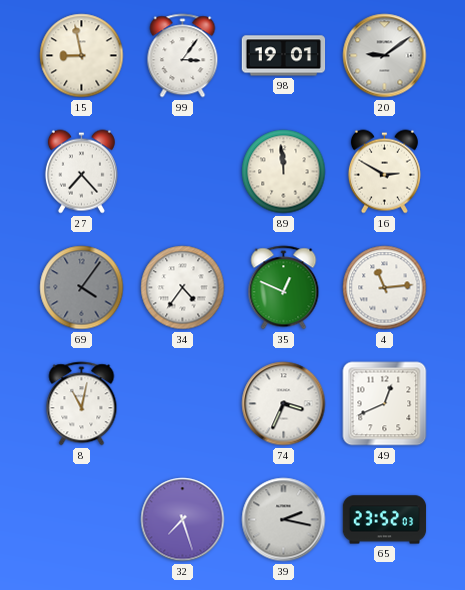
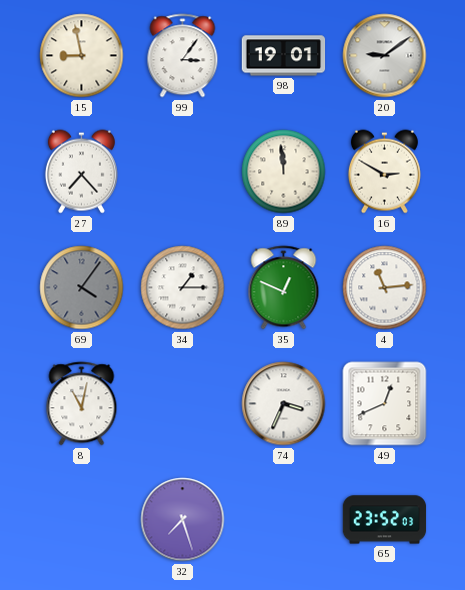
34: 4:36 -> 1:15
39: 2:17 -> none
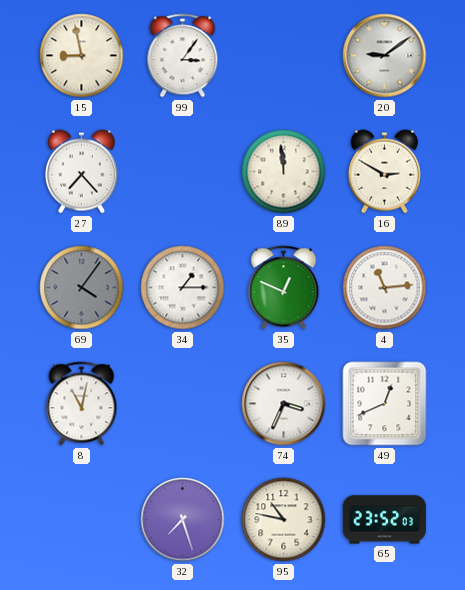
98: 19:01 -> none
95: none -> 10:47
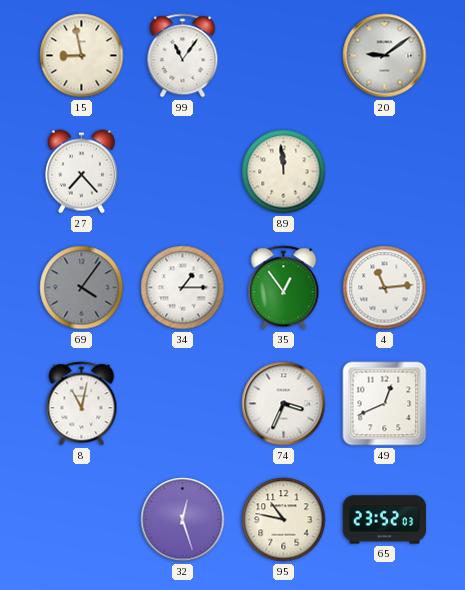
99: 3:06 -> 11:06
16: 2:50 -> none
35: 12:49 -> 12:54
32: 7:27 -> 12:27
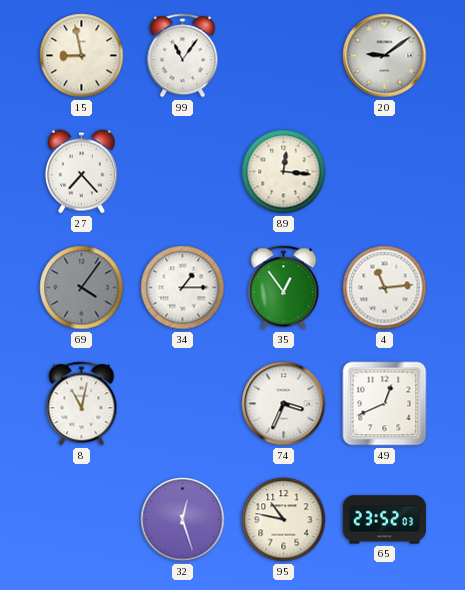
89: 11:59 -> 12:16
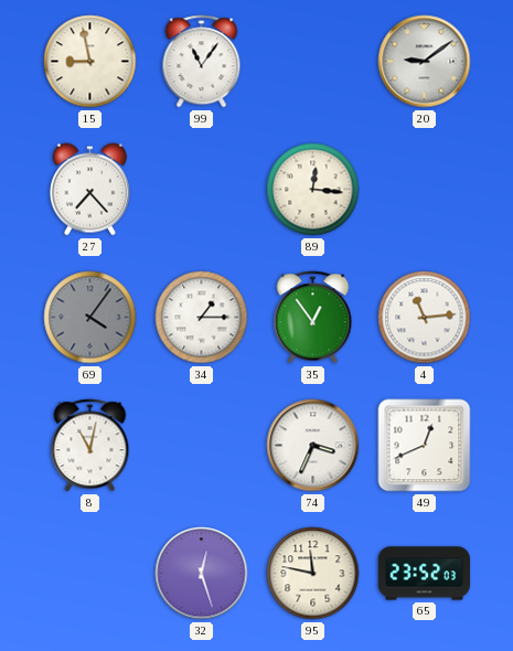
95: 10:47 -> 11:47
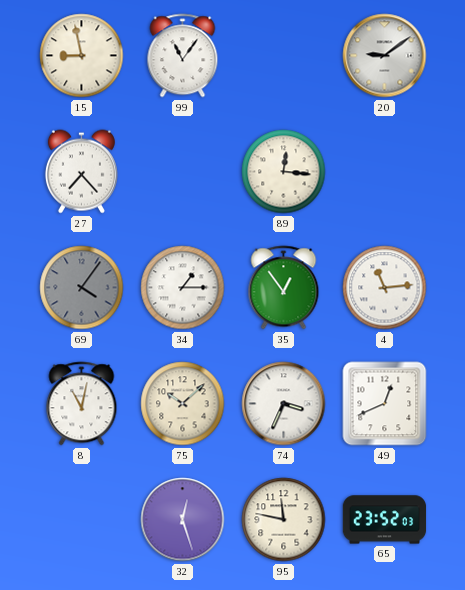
75: none -> 10:08
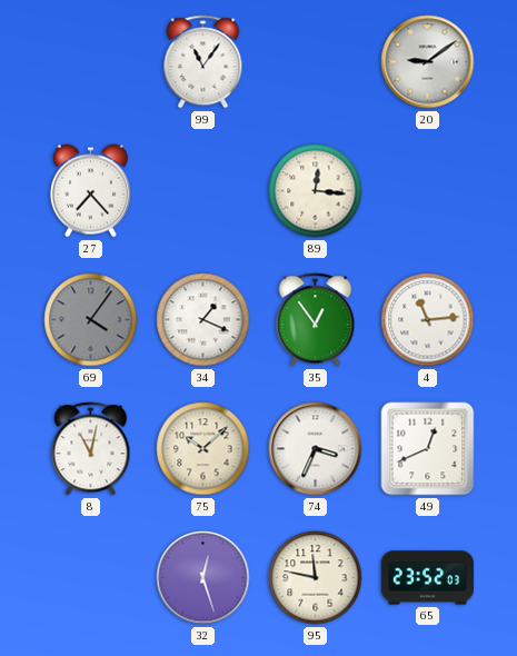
15: 8:58 -> none
34: 1:15 -> 1:19
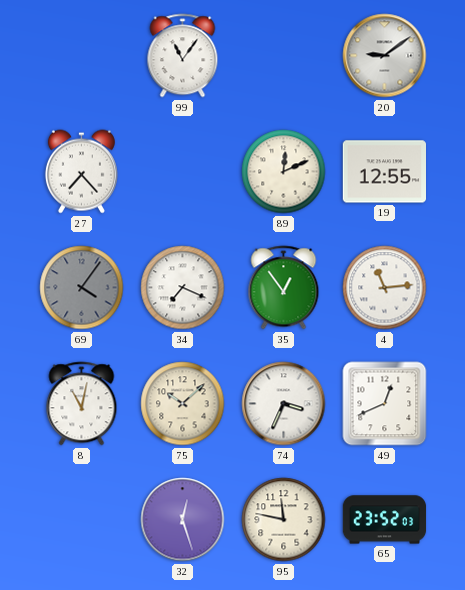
89: 12:16 -> 12:11
19: none -> 12:55
34: 1:19 -> 7:19
